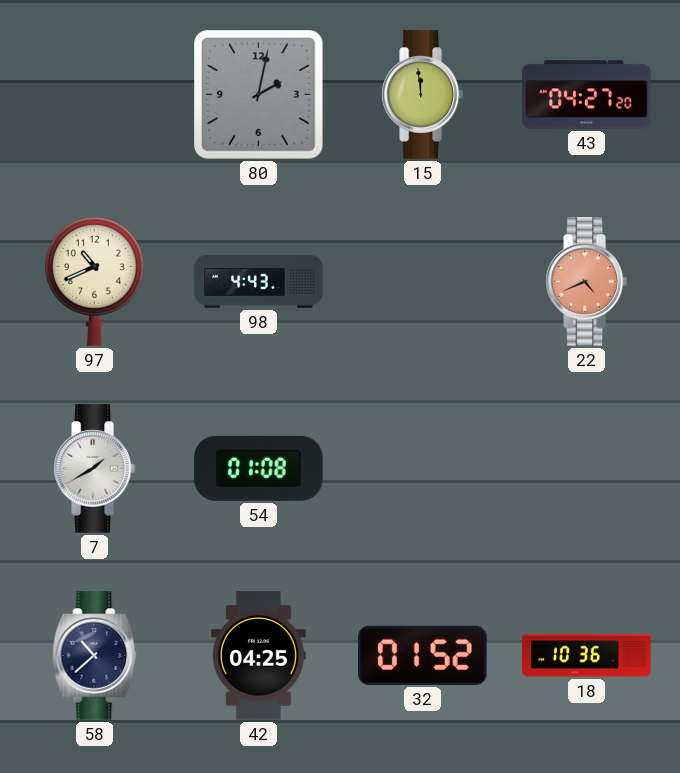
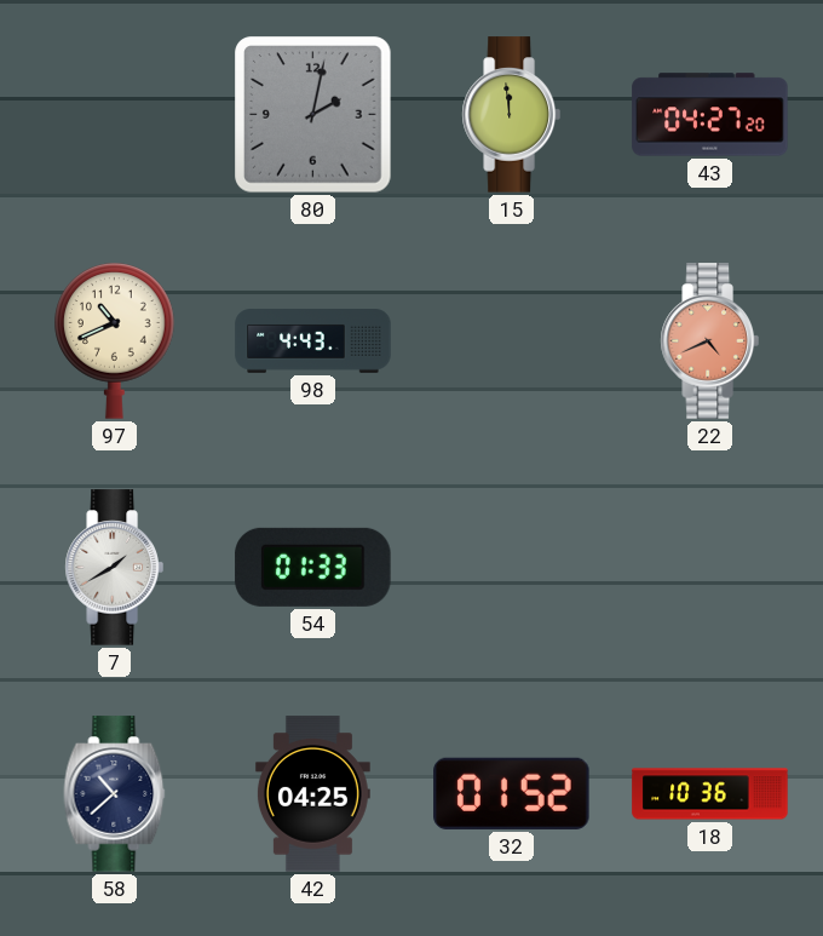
54: 01:08 -> 01:33
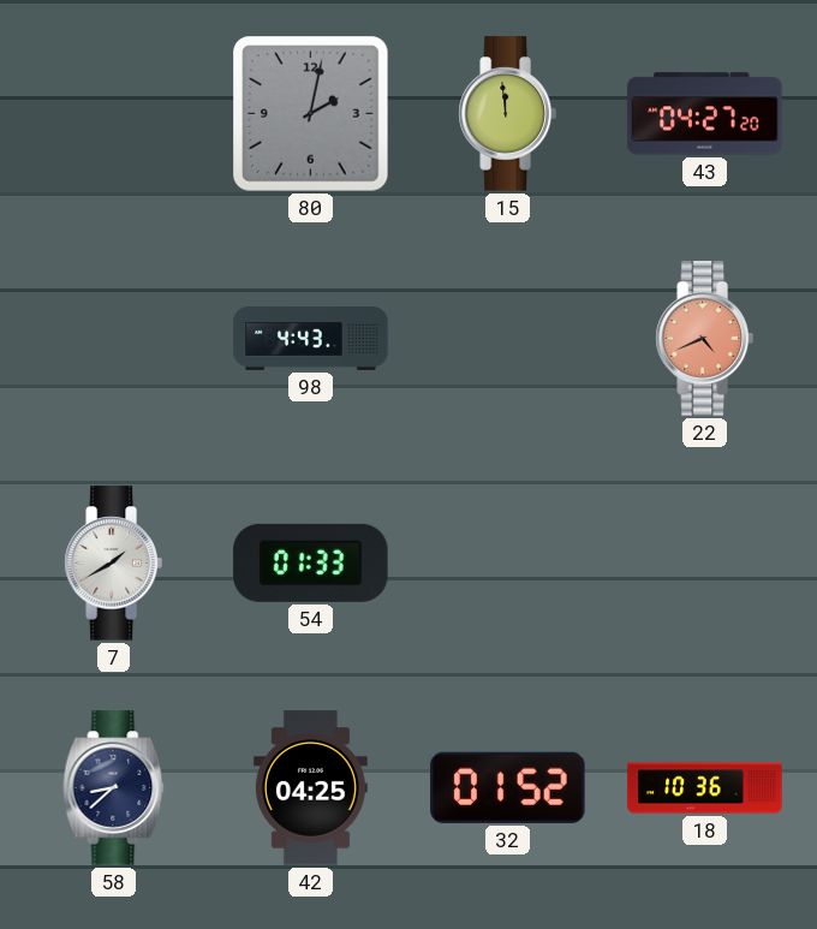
97: 10:41 -> none
58: 10:38 -> 8:38
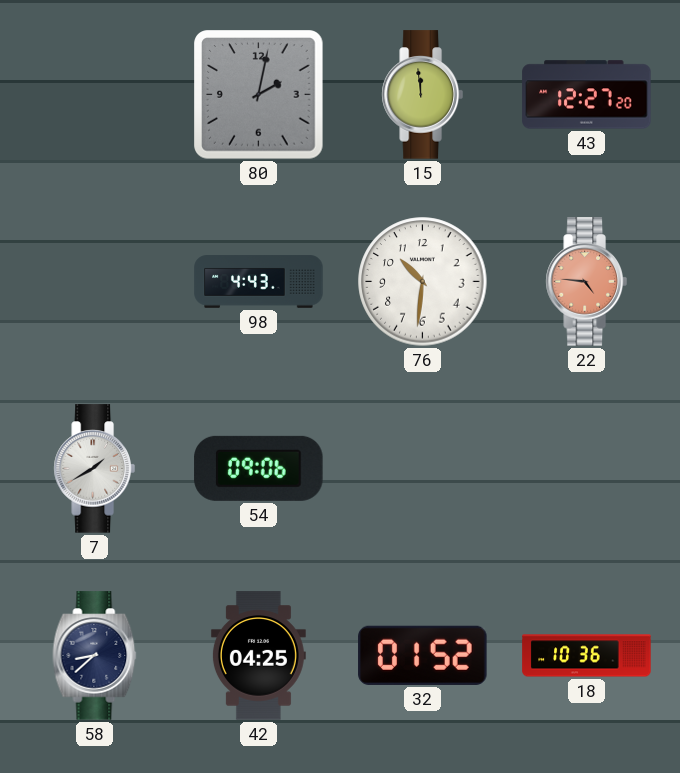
43: 04:27 -> 12:27
76: none -> 10:31
22: 4:41 -> 4:46
54: 01:33 -> 09:06
